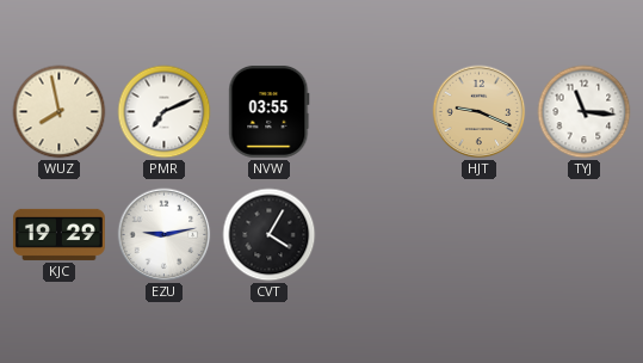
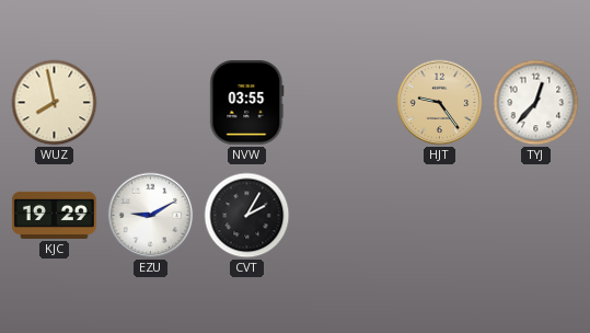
PMR: 7:11 -> none
HJT: 9:19 -> 9:24
TYJ: 11:16 -> 12:37
EZU: 9:13 -> 9:10
CVT: 4:05 -> 2:05
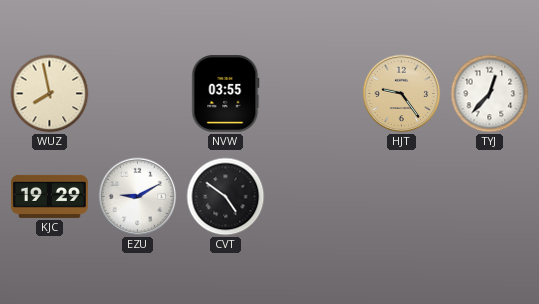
CVT: 2:05 -> 4:51
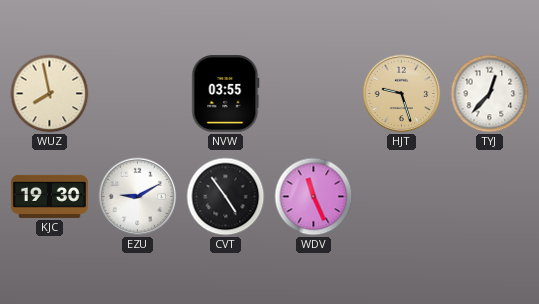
HJT: 9:24 -> 9:27
KJC: 19:29 -> 19:30
CVT: 4:51 -> 4:54
WDV: none -> 11:26
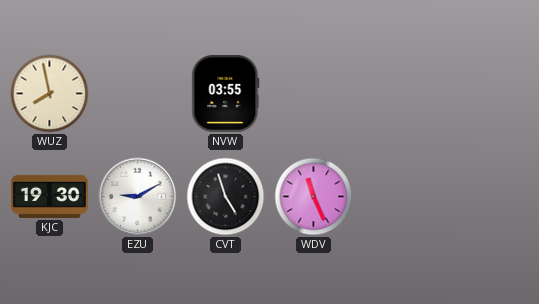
HJT: 9:27 -> none
TYJ: 12:37 -> none
CVT: 4:54 -> 4:57
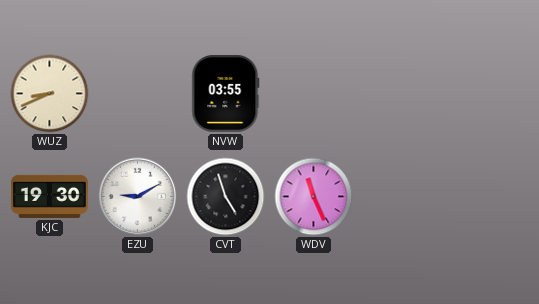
WUZ: 7:58 -> 8:41
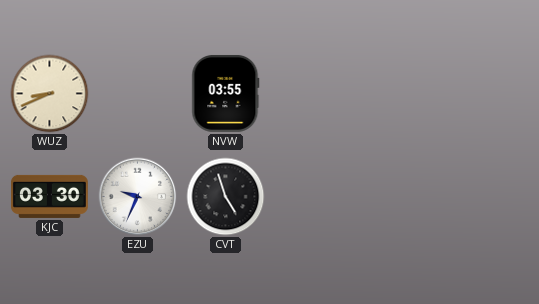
KJC: 19:30 -> 03:30
EZU: 9:10 -> 9:34
WDV: 11:26 -> none
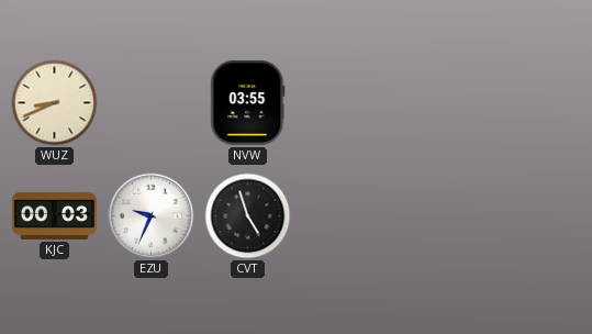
KJC: 03:30 -> 00:03
